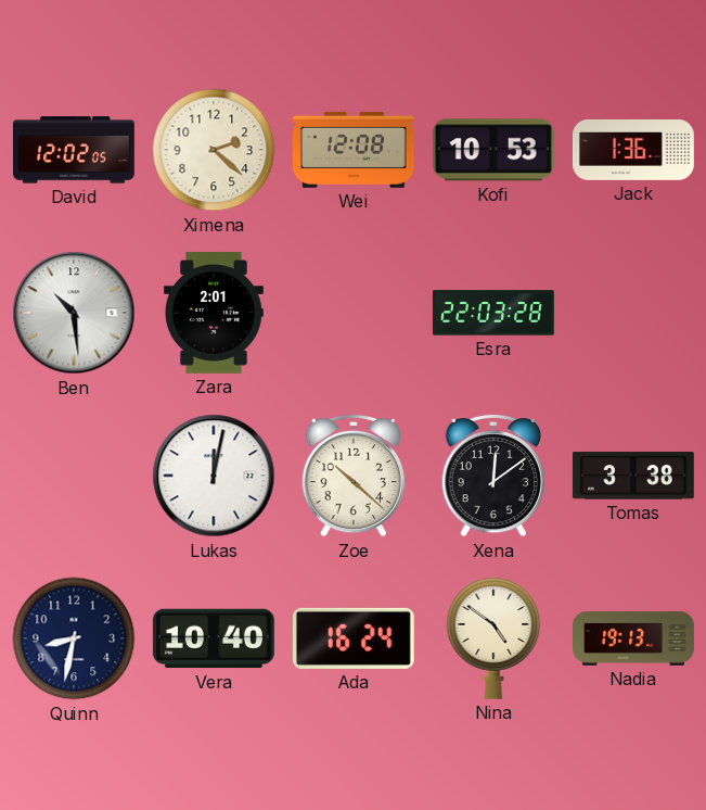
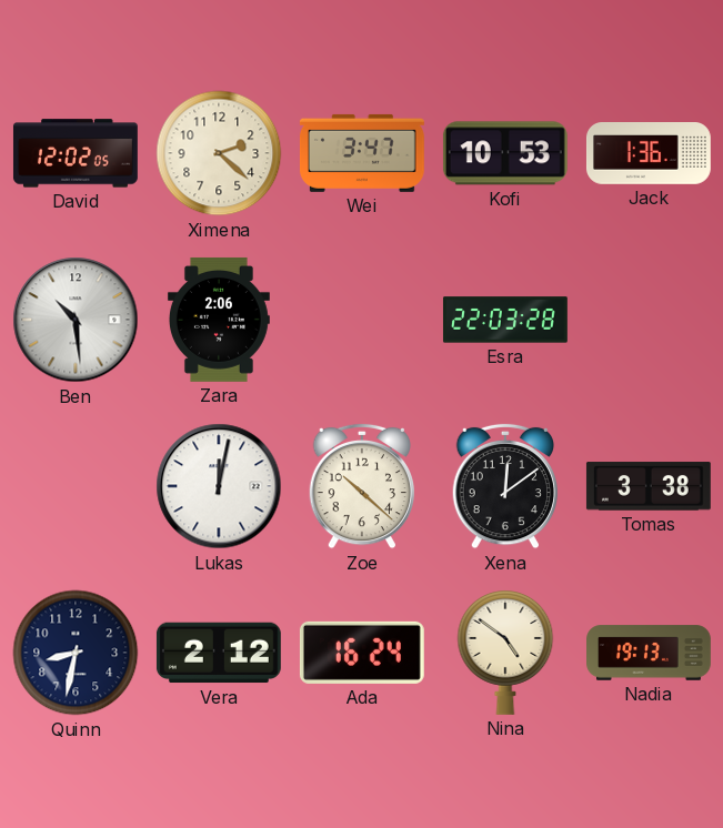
Wei: 12:08 -> 3:47
Zara: 2:01 -> 2:06
Vera: 10:40 -> 2:12
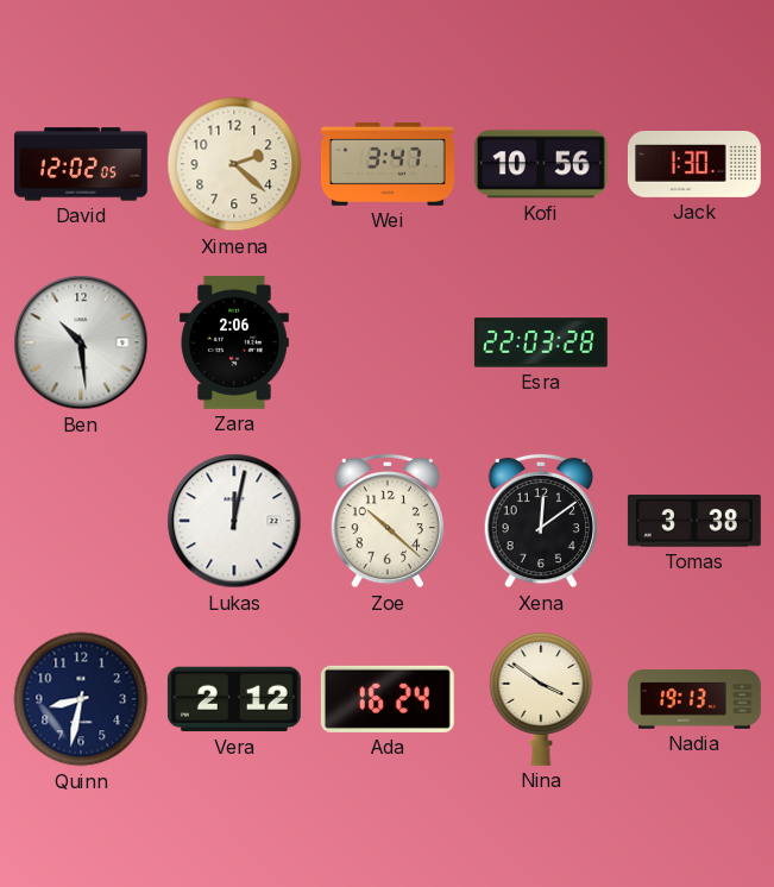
Kofi: 10:53 -> 10:56
Jack: 1:36 -> 1:30
Nina: 4:51 -> 3:51
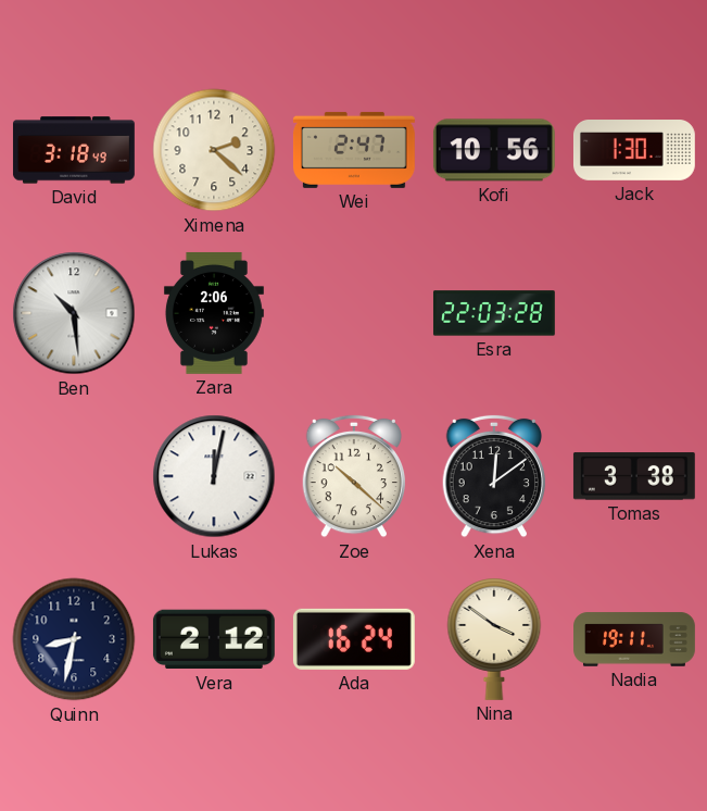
David: 12:02 -> 3:18
Wei: 3:47 -> 2:47
Nadia: 19:13 -> 19:11
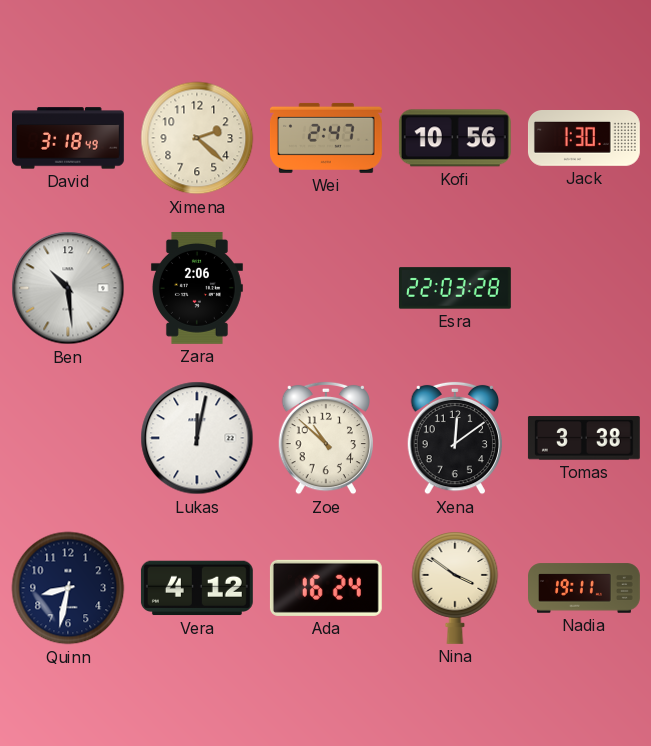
Zoe: 10:22 -> 10:52
Vera: 2:12 -> 4:12
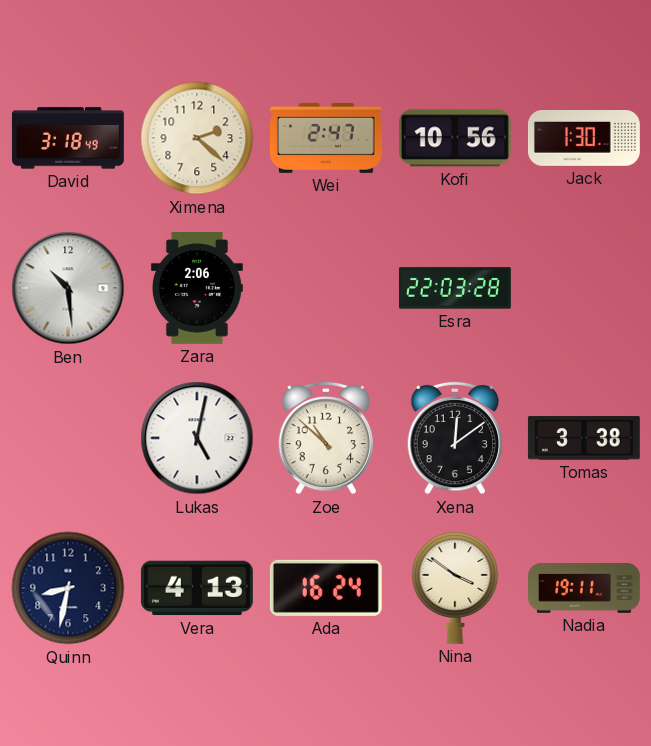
Lukas: 12:02 -> 5:02
Vera: 4:12 -> 4:13
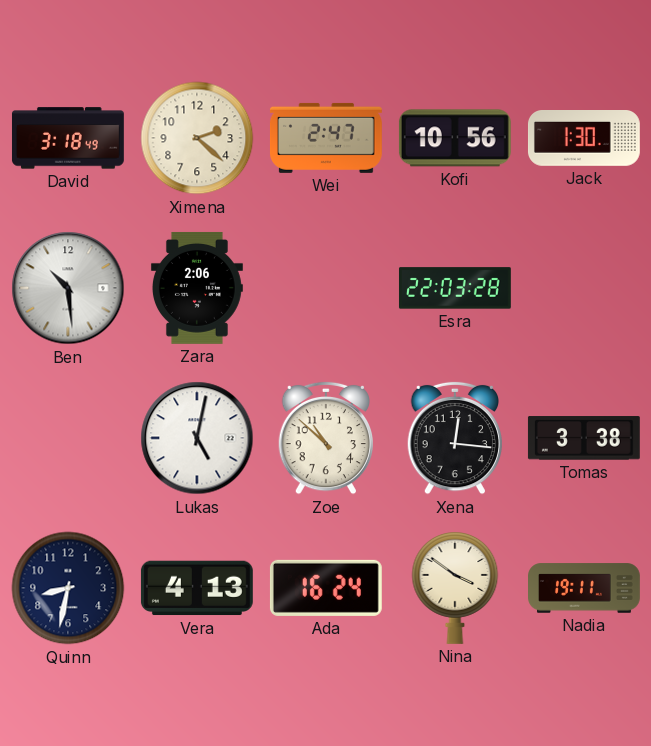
Xena: 12:09 -> 12:16
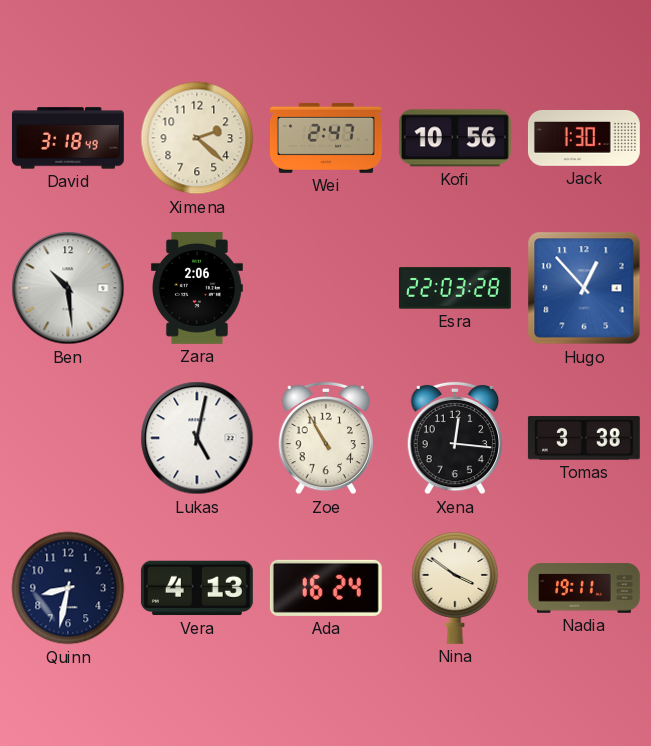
Hugo: none -> 12:53
Zoe: 10:52 -> 10:55
